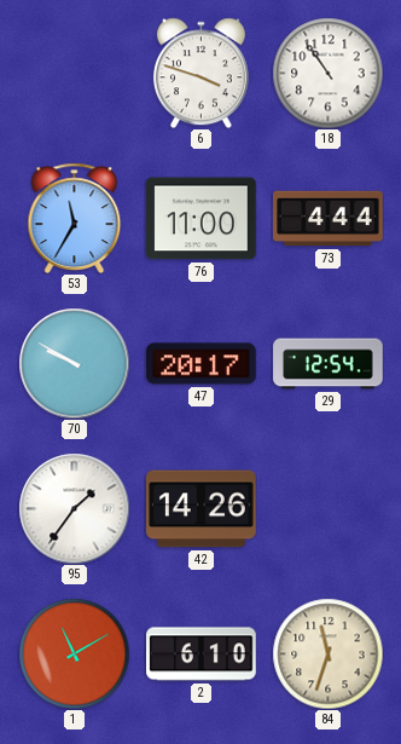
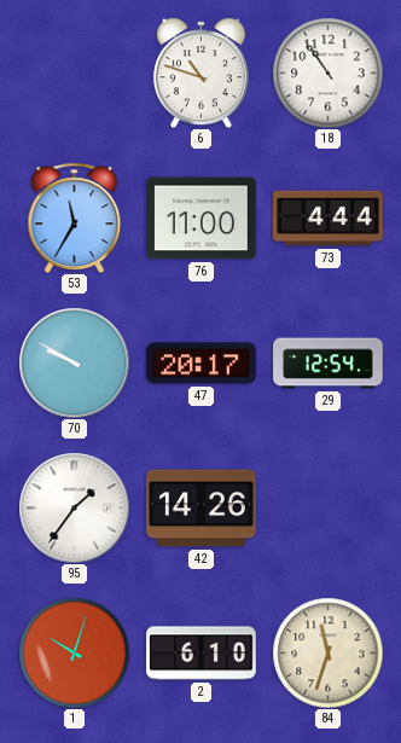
6: 3:48 -> 10:48
1: 11:10 -> 10:03
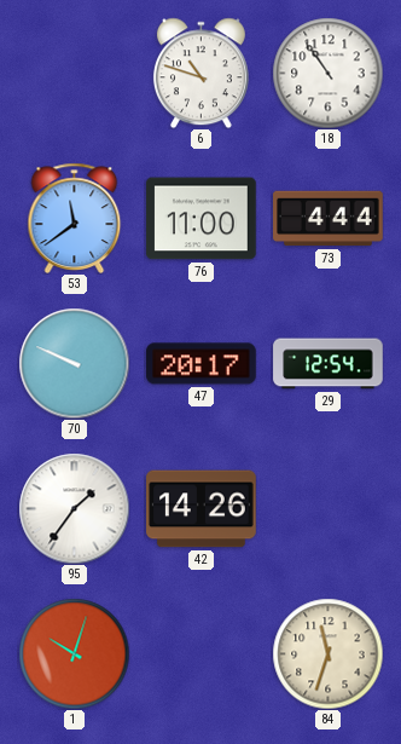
53: 11:35 -> 11:39
70: 9:50 -> 9:49
2: 6:10 -> none
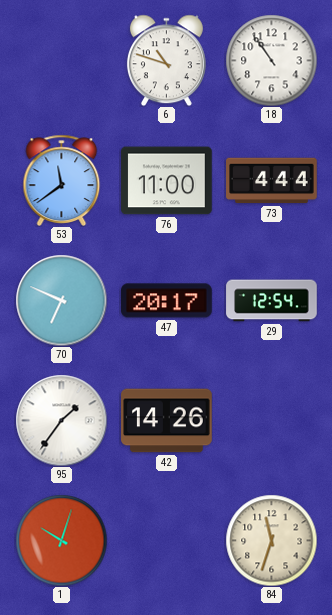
70: 9:49 -> 6:49
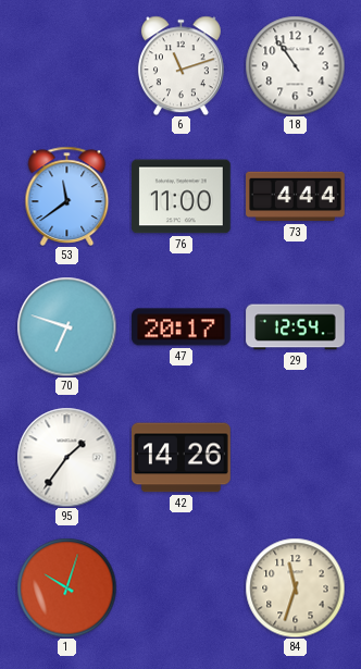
6: 10:48 -> 11:12
70: 6:49 -> 6:48
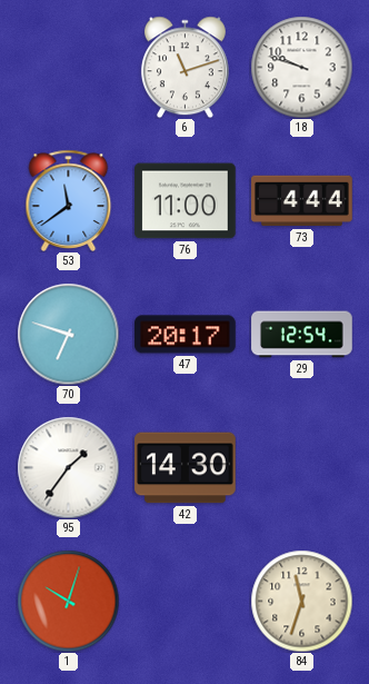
18: 10:54 -> 9:48
42: 14:26 -> 14:30
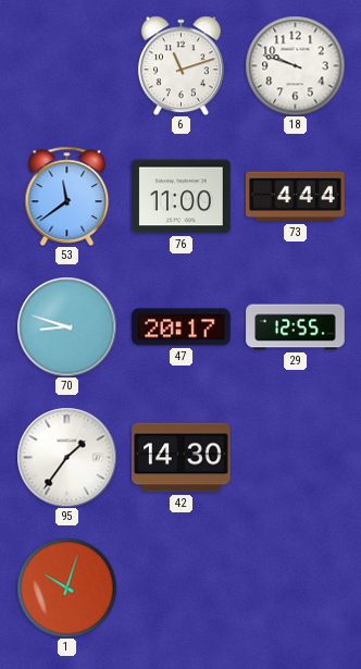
70: 6:48 -> 8:48
29: 12:54 -> 12:55
84: 11:33 -> none
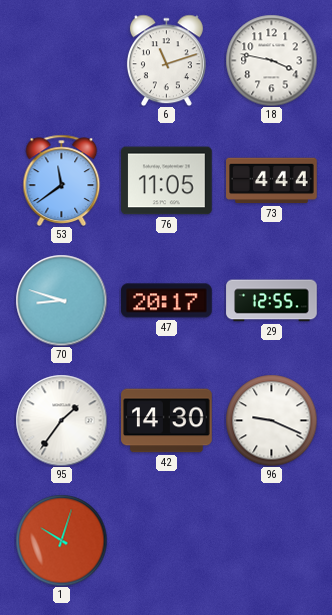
18: 9:48 -> 3:47
76: 11:00 -> 11:05
96: none -> 9:19
